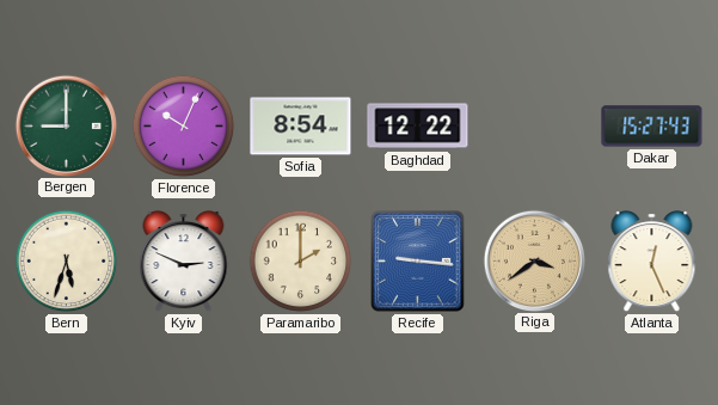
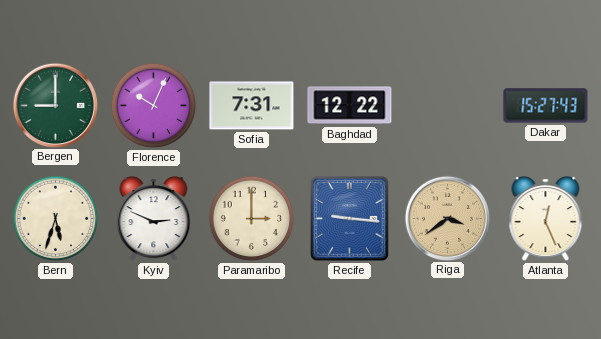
Sofia: 8:54 -> 7:31
Paramaribo: 2:00 -> 3:00
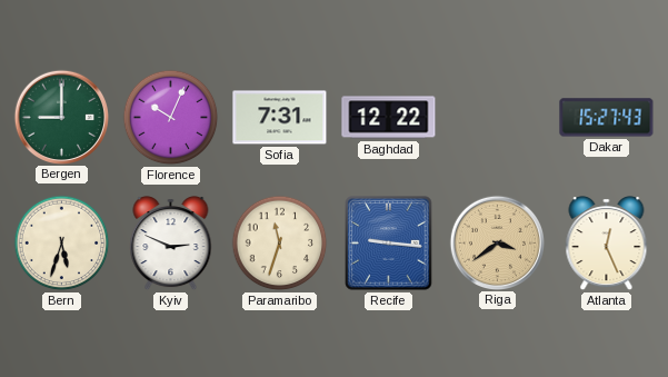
Paramaribo: 3:00 -> 11:33
